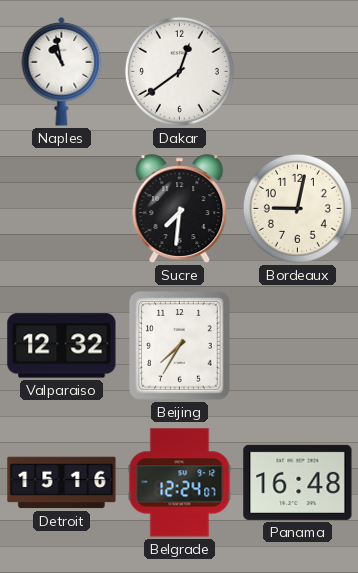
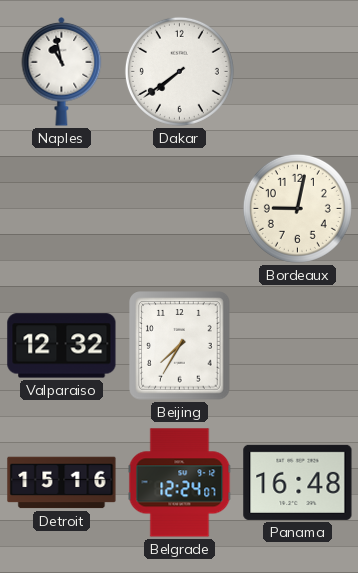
Dakar: 12:39 -> 7:39
Sucre: 7:31 -> none
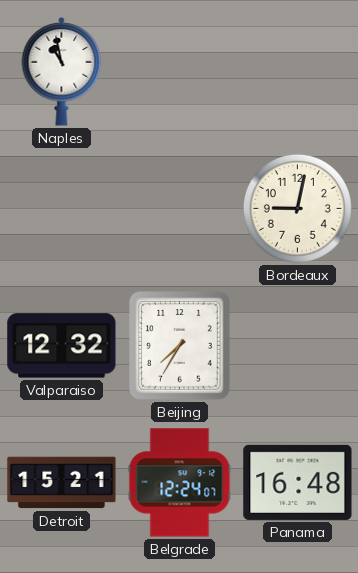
Dakar: 7:39 -> none
Detroit: 15:16 -> 15:21
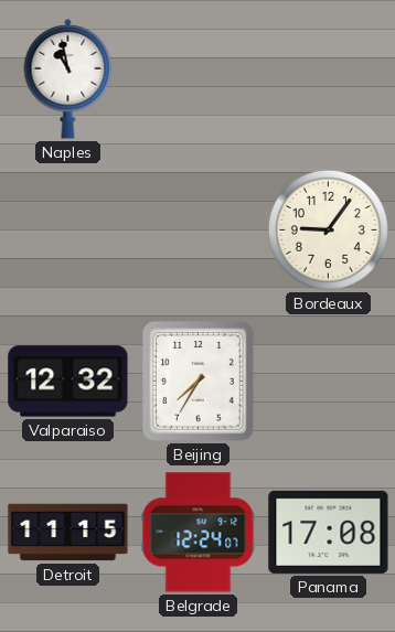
Bordeaux: 9:02 -> 9:06
Detroit: 15:21 -> 11:15
Panama: 16:48 -> 17:08
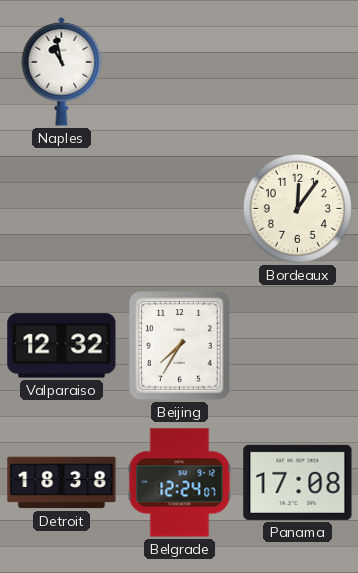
Bordeaux: 9:06 -> 12:06
Detroit: 11:15 -> 18:38
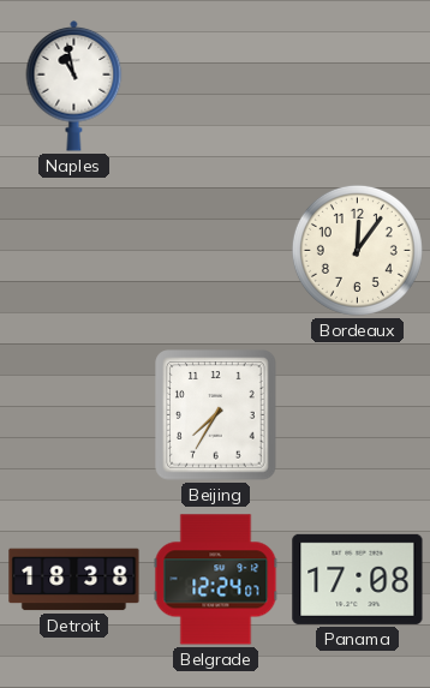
Valparaiso: 12:32 -> none
